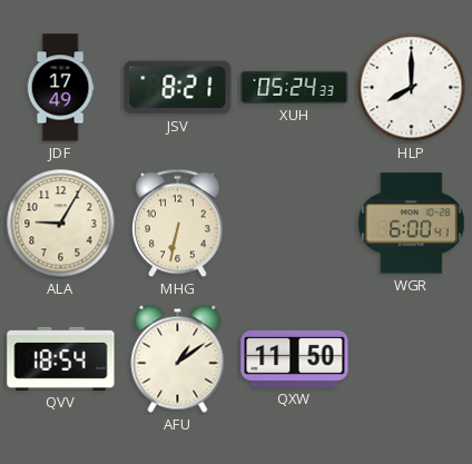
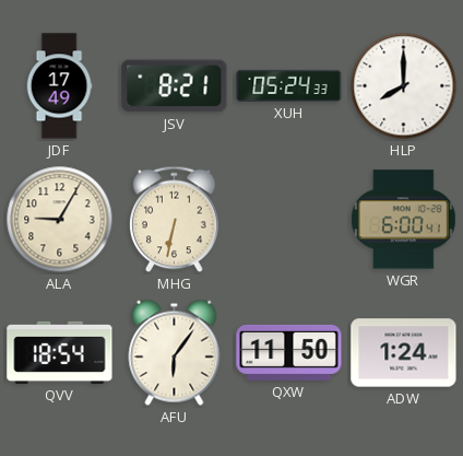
AFU: 1:09 -> 6:06
ADW: none -> 1:24
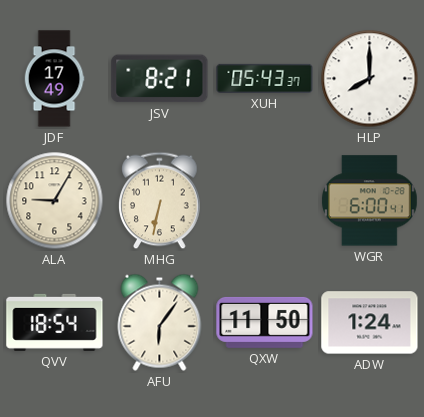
XUH: 05:24 -> 05:43
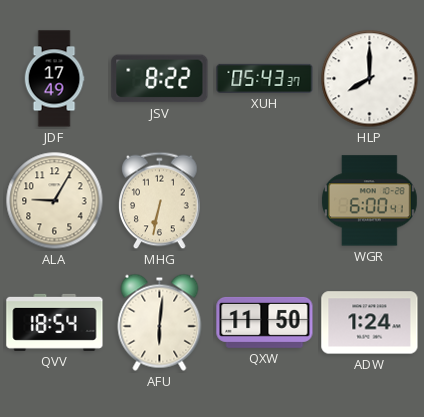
JSV: 8:21 -> 8:22
AFU: 6:06 -> 6:01
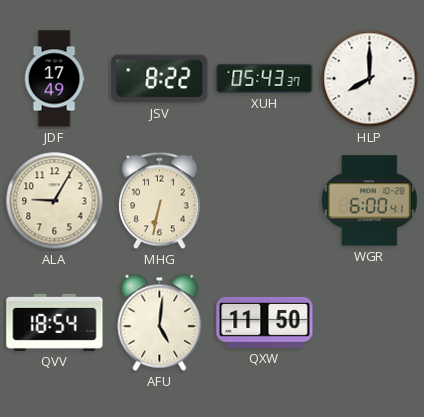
AFU: 6:01 -> 5:01
ADW: 1:24 -> none
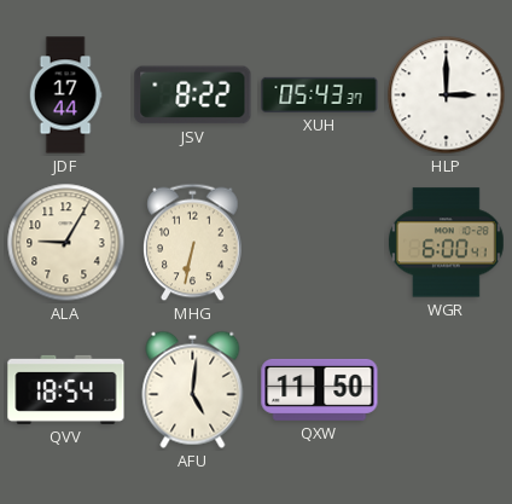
JDF: 17:49 -> 17:44
HLP: 8:00 -> 3:00
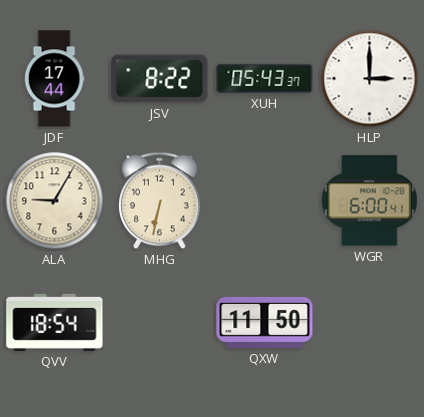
AFU: 5:01 -> none
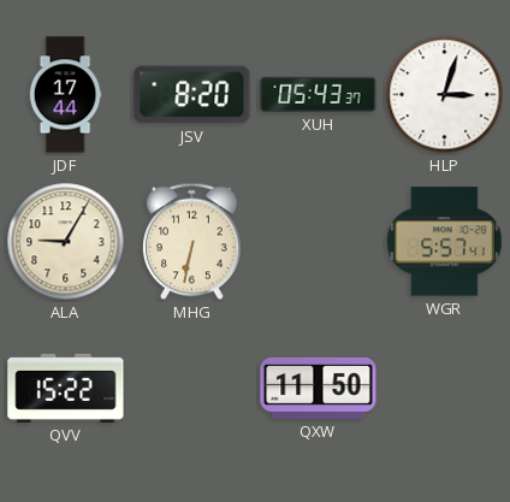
JSV: 8:22 -> 8:20
HLP: 3:00 -> 3:03
WGR: 6:00 -> 5:57
QVV: 18:54 -> 15:22
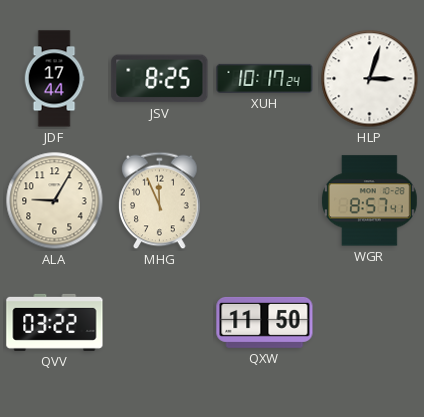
JSV: 8:20 -> 8:25
XUH: 05:43 -> 10:17
MHG: 6:32 -> 11:56
WGR: 5:57 -> 8:57
QVV: 15:22 -> 03:22
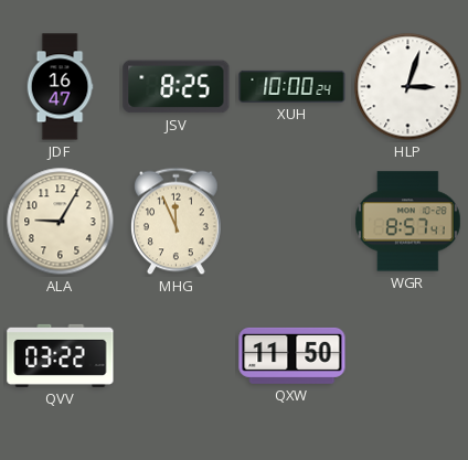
JDF: 17:44 -> 16:47
XUH: 10:17 -> 10:00
